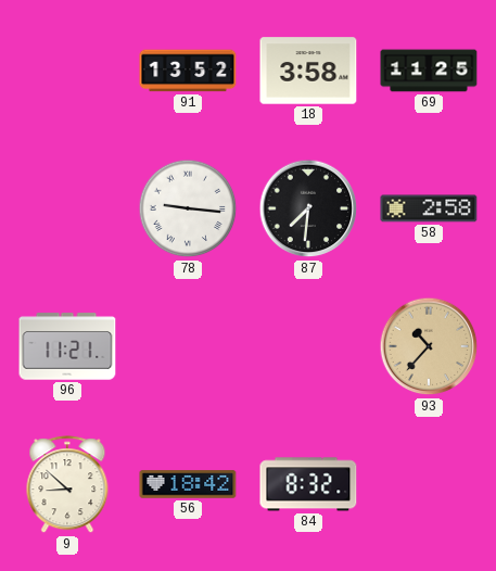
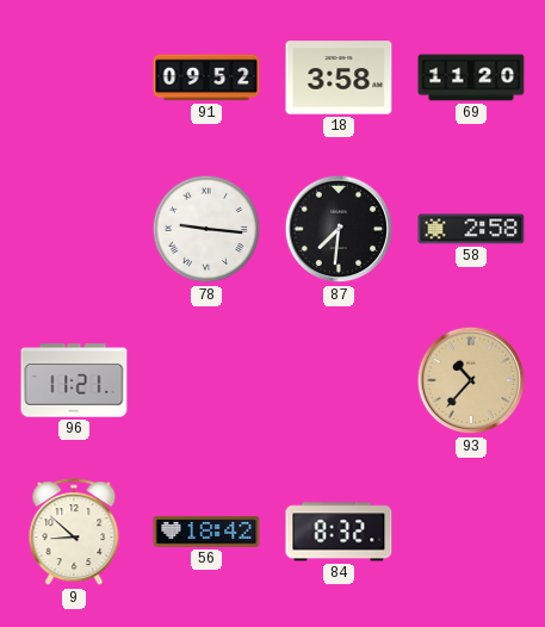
91: 13:52 -> 09:52
69: 11:25 -> 11:20
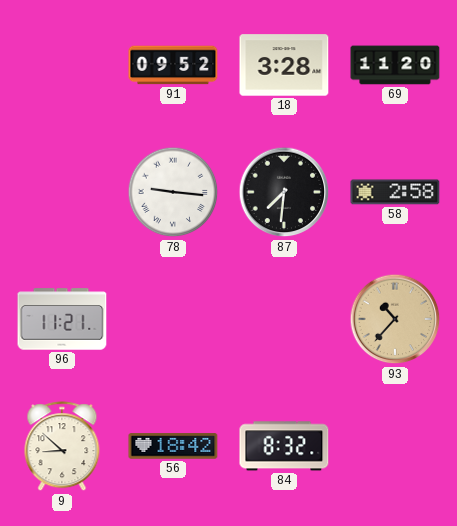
18: 3:58 -> 3:28
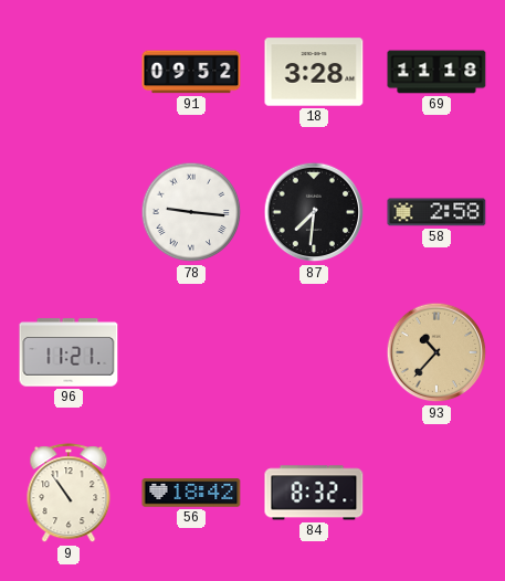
69: 11:20 -> 11:18
9: 8:52 -> 10:54
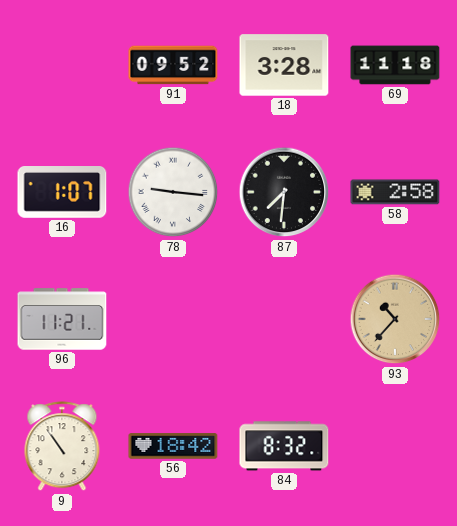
16: none -> 1:07
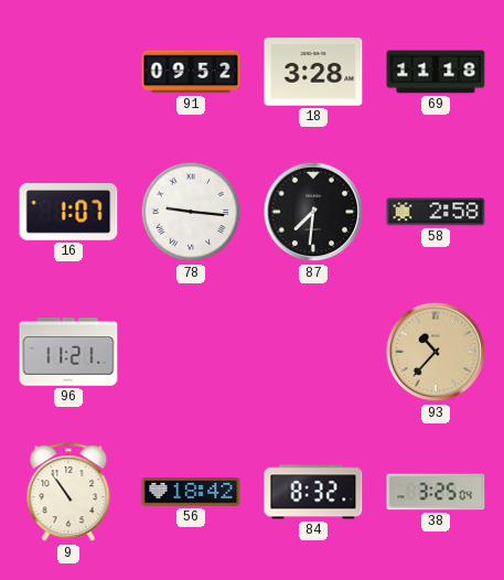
38: none -> 3:25
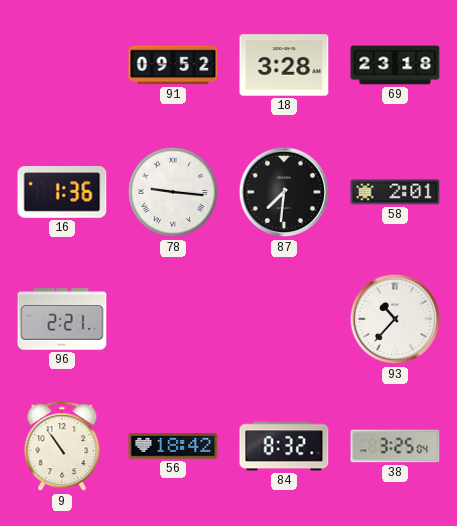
69: 11:18 -> 23:18
16: 1:07 -> 1:36
58: 2:58 -> 2:01
96: 11:21 -> 2:21
93 dial: champagne -> white
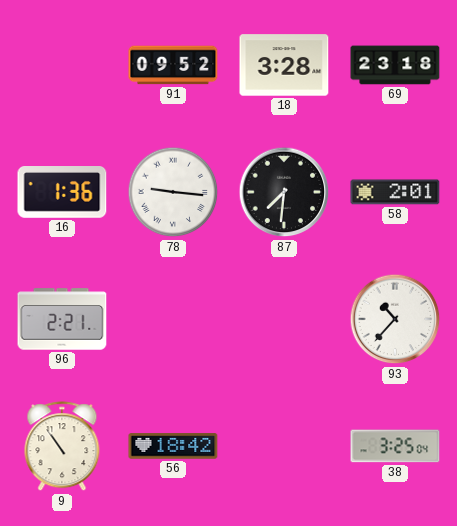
84: 8:32 -> none
